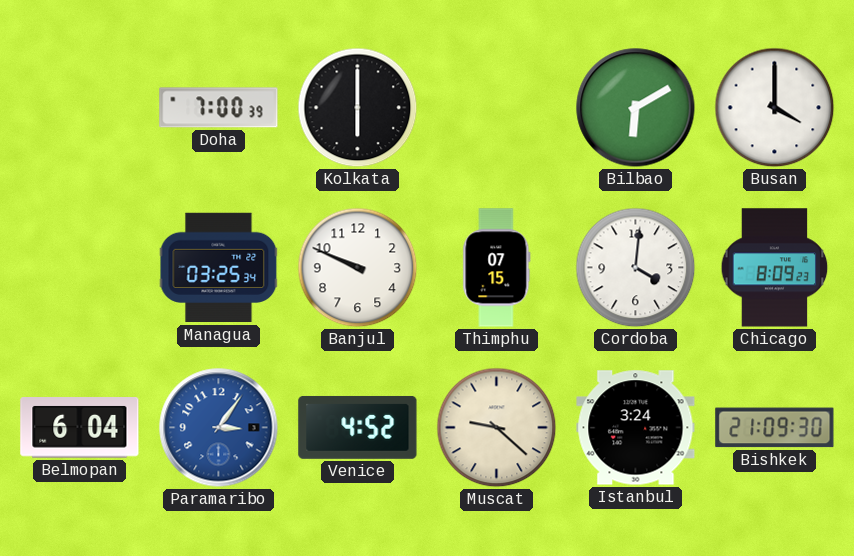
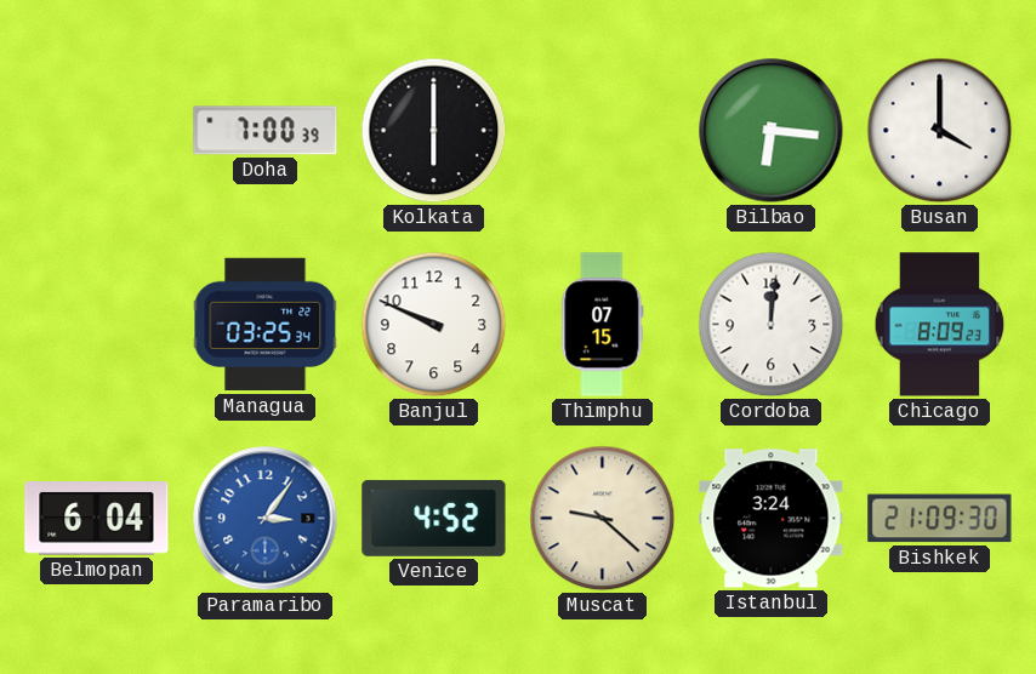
Bilbao: 6:10 -> 6:16
Cordoba: 4:01 -> 12:01
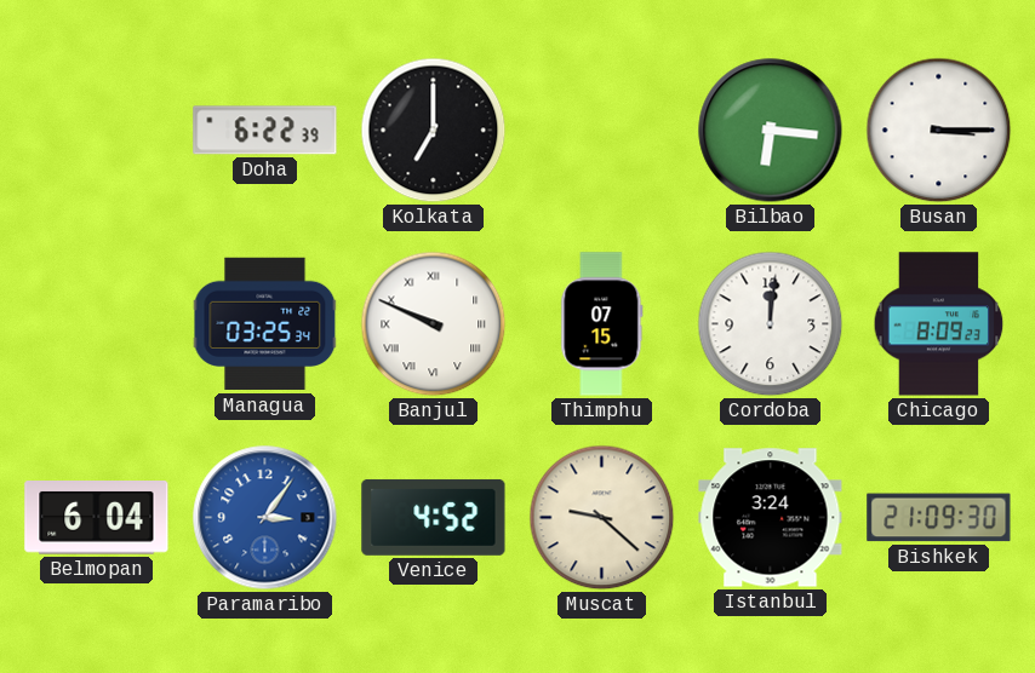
Doha: 7:00 -> 6:22
Kolkata: 6:00 -> 7:00
Busan: 4:00 -> 3:15
Banjul numerals: Arabic -> Roman
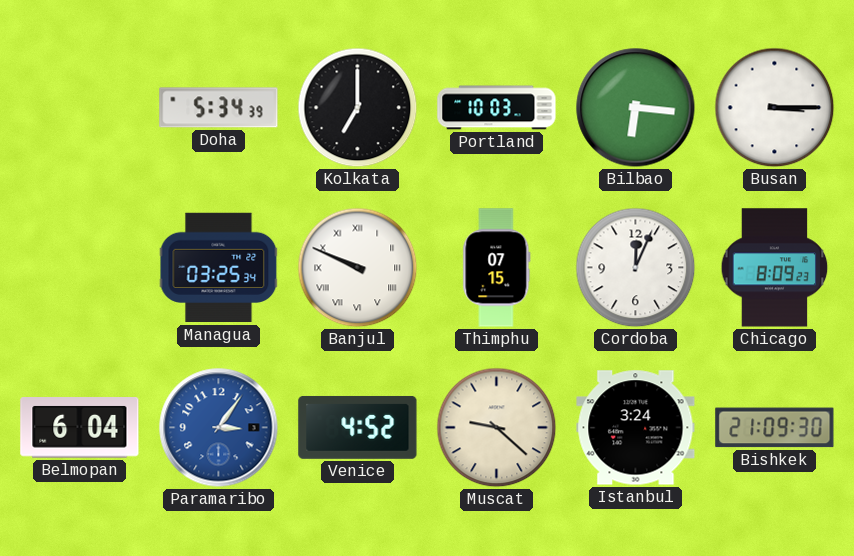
Doha: 6:22 -> 5:34
Portland: none -> 10:03
Cordoba: 12:01 -> 12:04
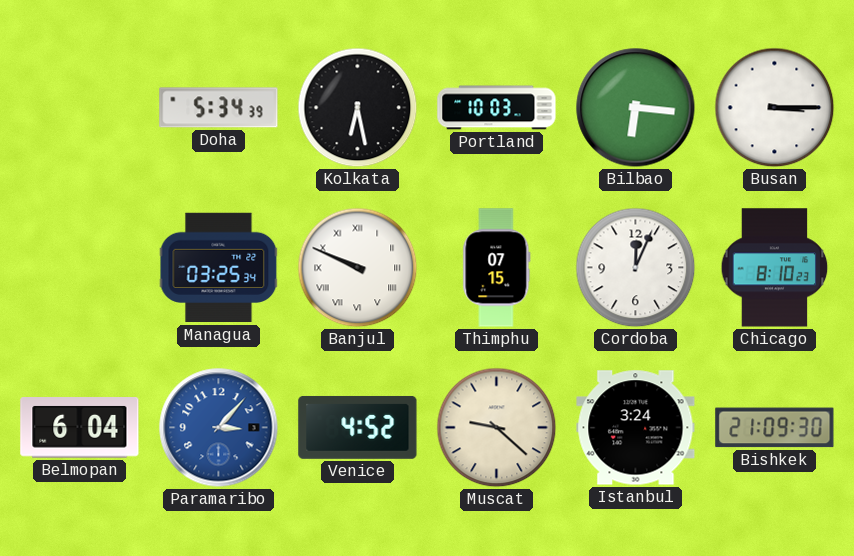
Kolkata: 7:00 -> 6:28
Chicago: 8:09 -> 8:10
Paramaribo: 3:06 -> 3:07
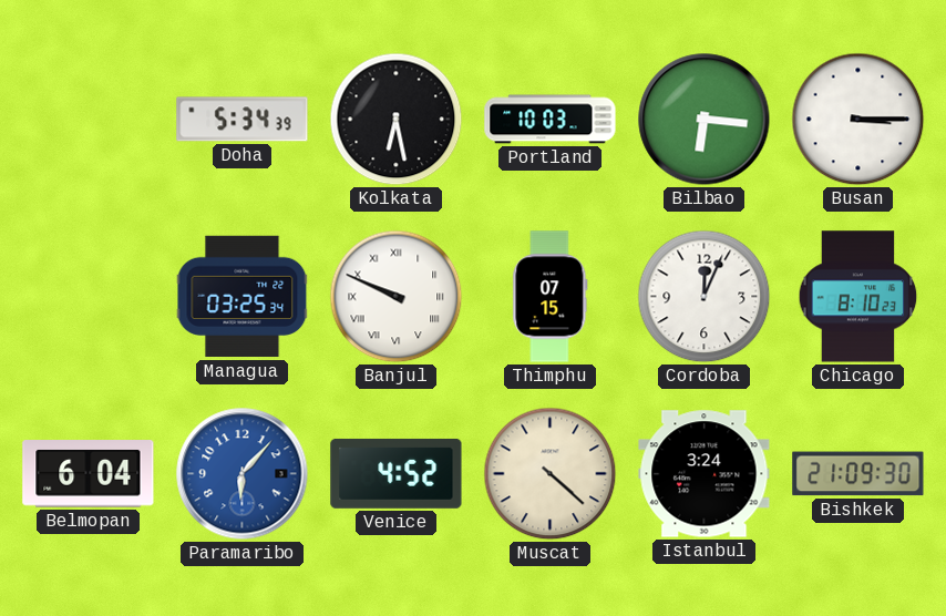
Paramaribo: 3:07 -> 6:07
Muscat: 9:22 -> 4:22
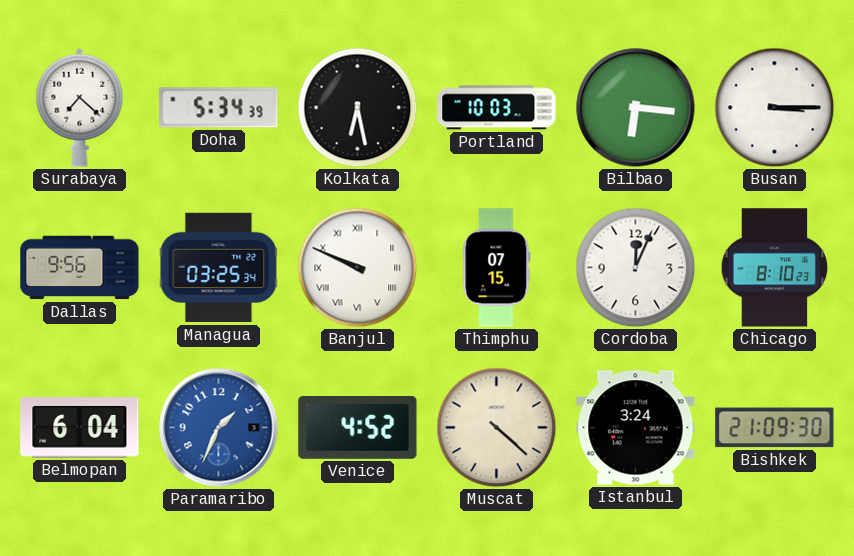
Surabaya: none -> 7:22
Dallas: none -> 9:56
Paramaribo: 6:07 -> 1:34
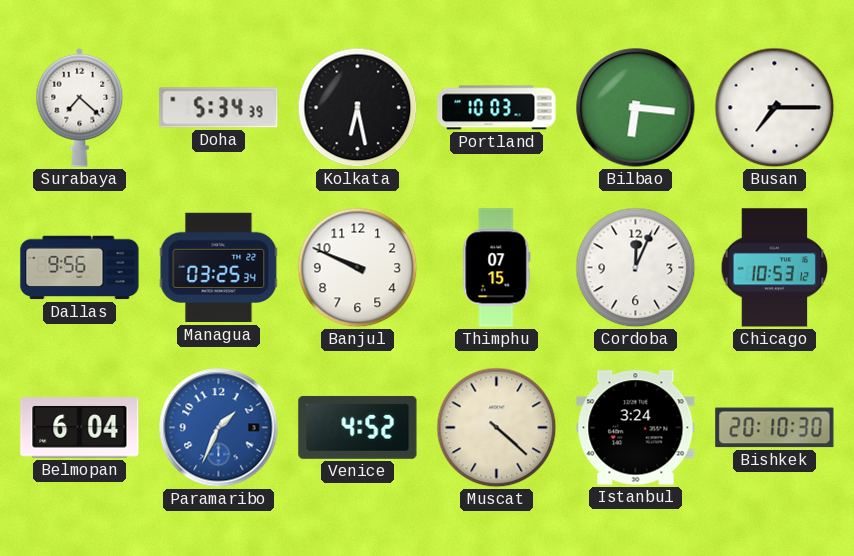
Busan: 3:15 -> 7:15
Banjul numerals: Roman -> Arabic
Chicago: 8:10 -> 10:53
Bishkek: 21:09 -> 20:10
